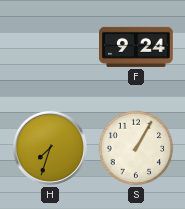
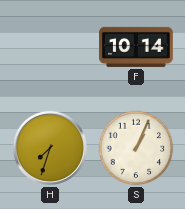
F: 9:24 -> 10:14
S: 1:05 -> 1:04
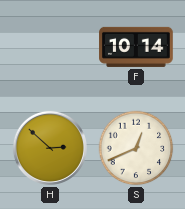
H: 7:33 -> 2:52
S: 1:04 -> 12:41
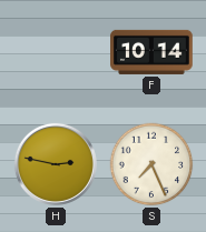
H: 2:52 -> 2:47
S: 12:41 -> 7:26
